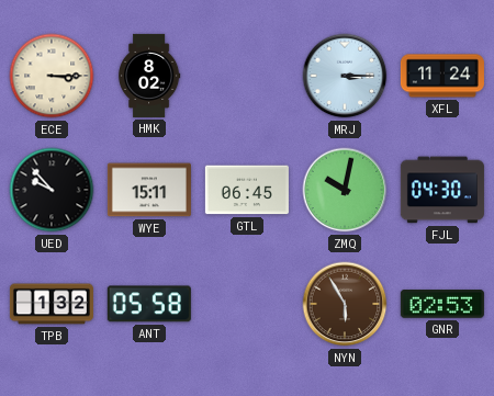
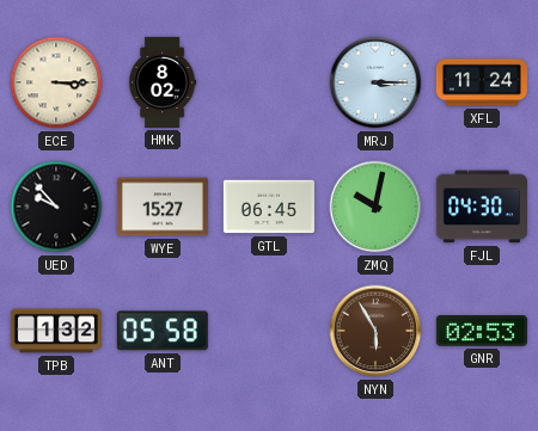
WYE: 15:11 -> 15:27
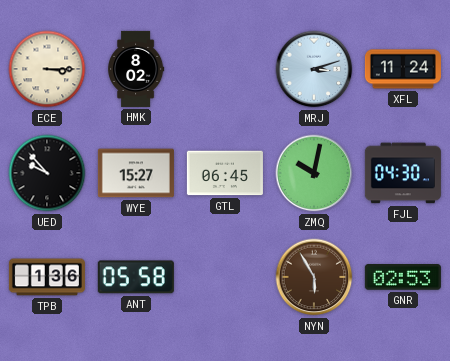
MRJ: 3:15 -> 3:12
TPB: 1:32 -> 1:36
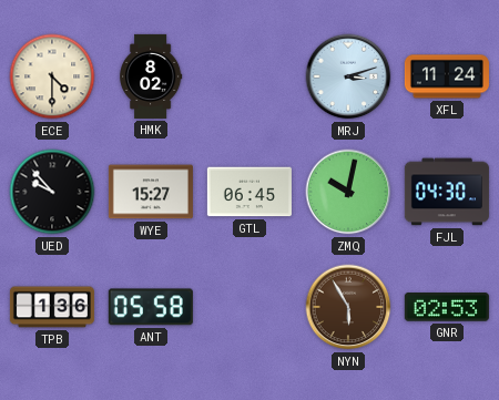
ECE: 3:15 -> 4:30
